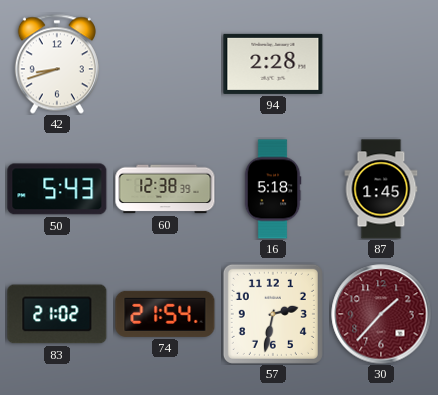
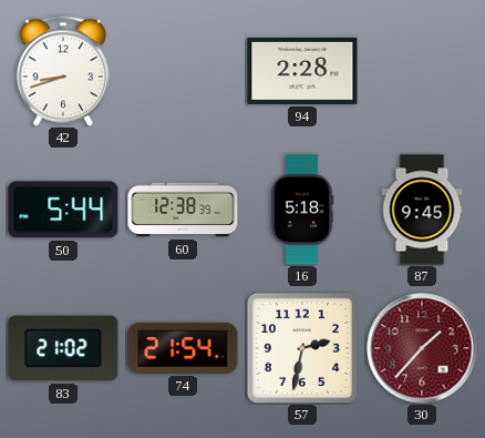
50: 5:43 -> 5:44
87: 1:45 -> 9:45
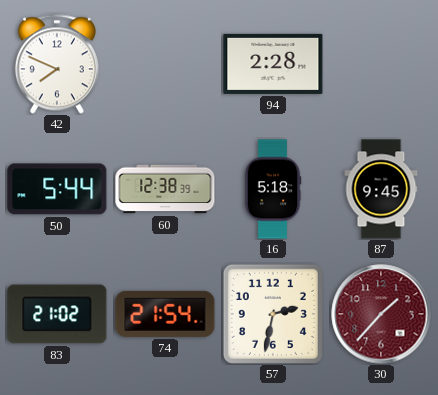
42: 8:42 -> 7:49
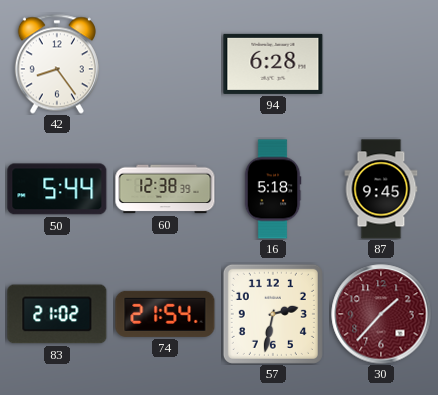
42: 7:49 -> 8:24
94: 2:28 -> 6:28
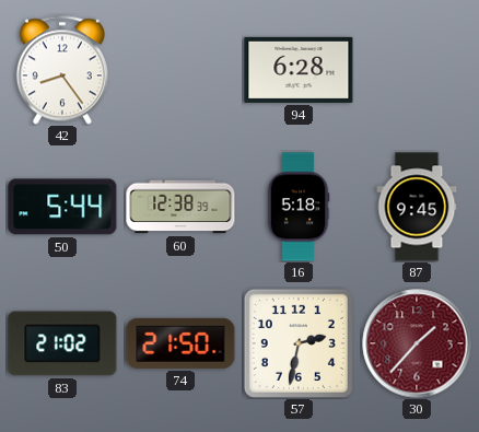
74: 21:54 -> 21:50
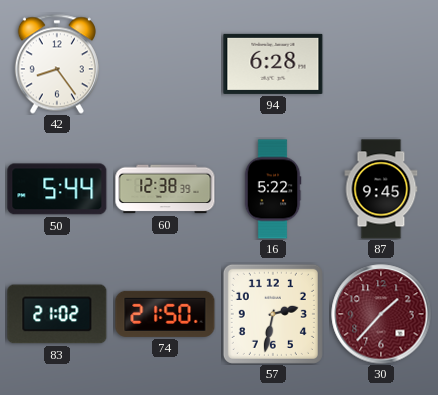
16: 5:18 -> 5:22
